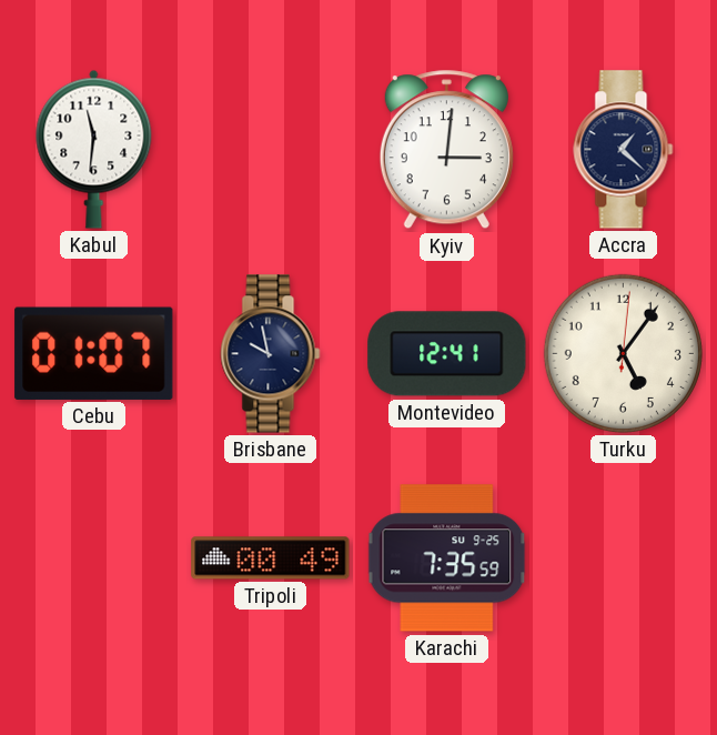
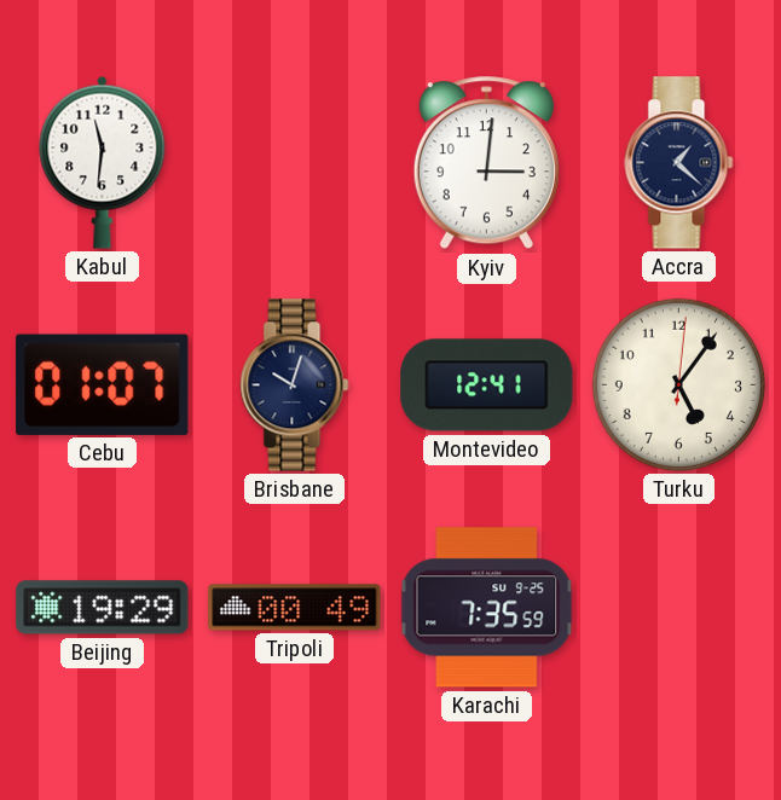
Brisbane: 9:58 -> 10:03
Beijing: none -> 19:29
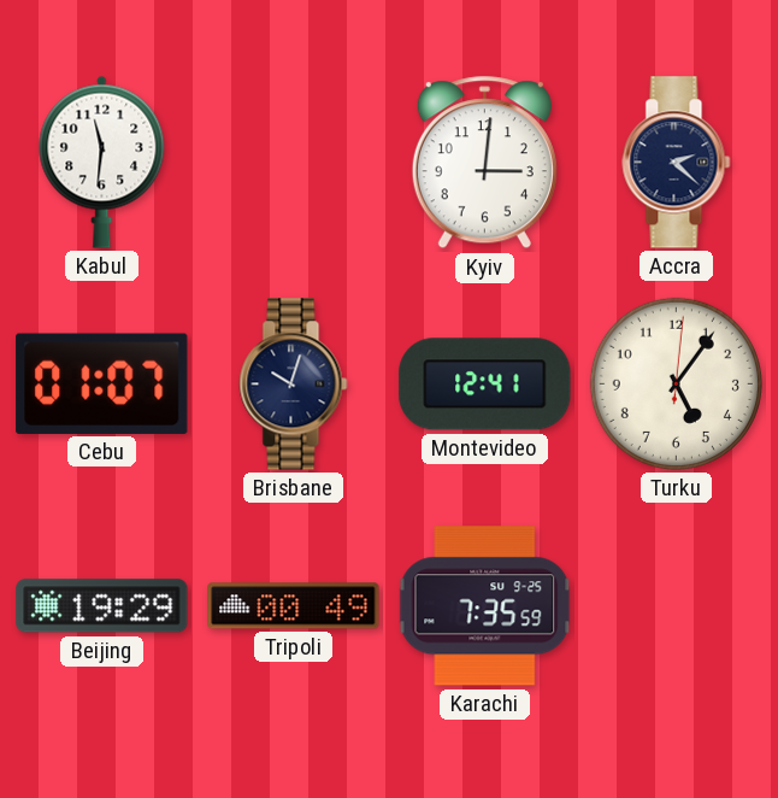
Accra: 1:22 -> 2:22
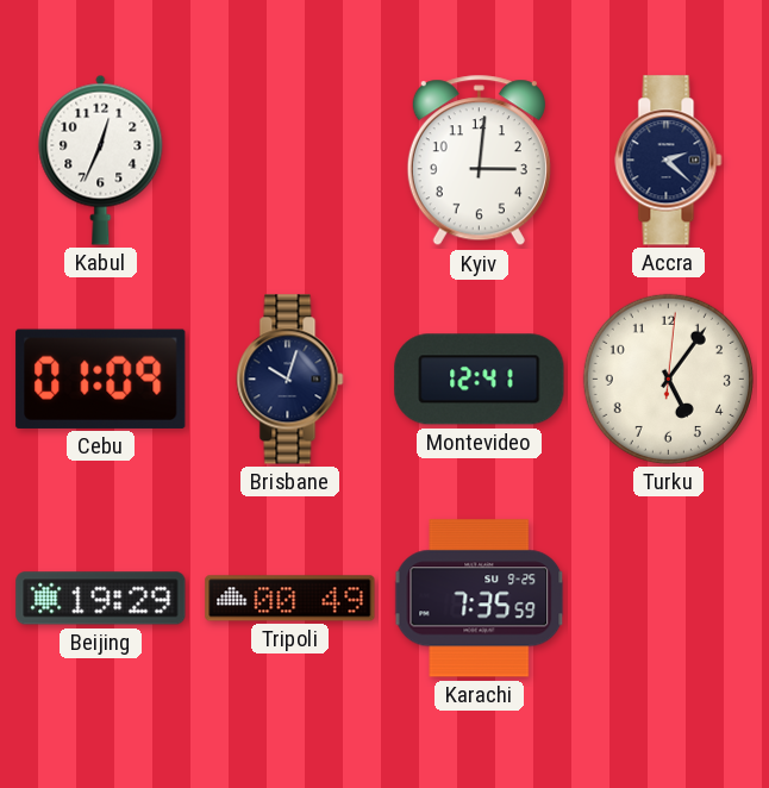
Kabul: 11:31 -> 12:34
Cebu: 01:07 -> 01:09
